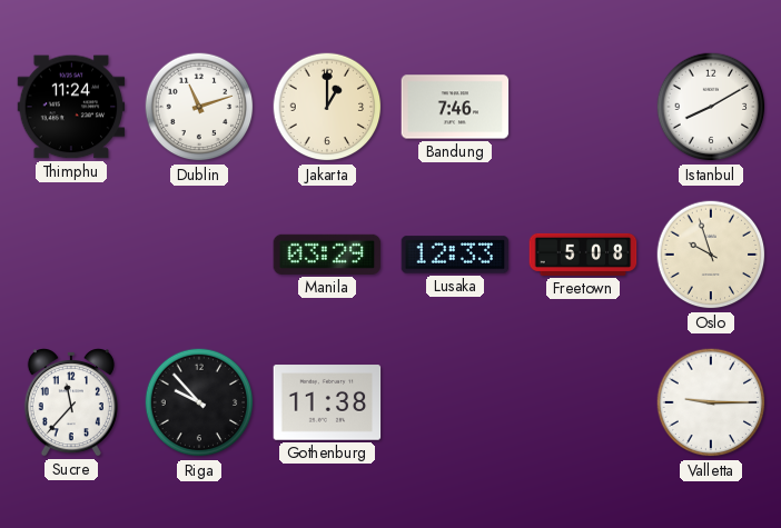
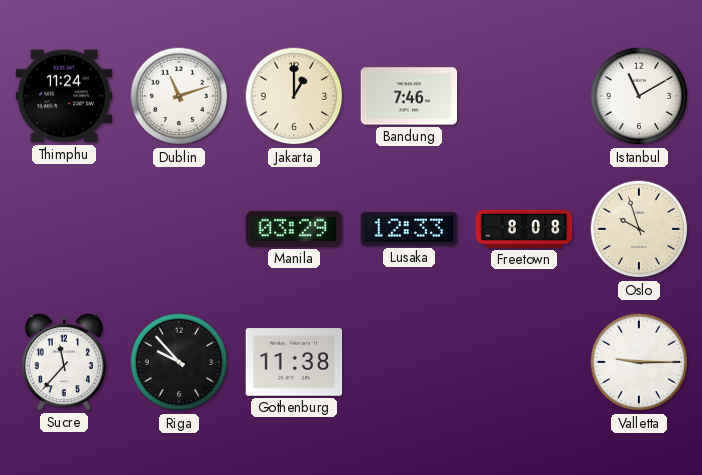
Istanbul: 8:10 -> 11:10
Freetown: 5:08 -> 8:08
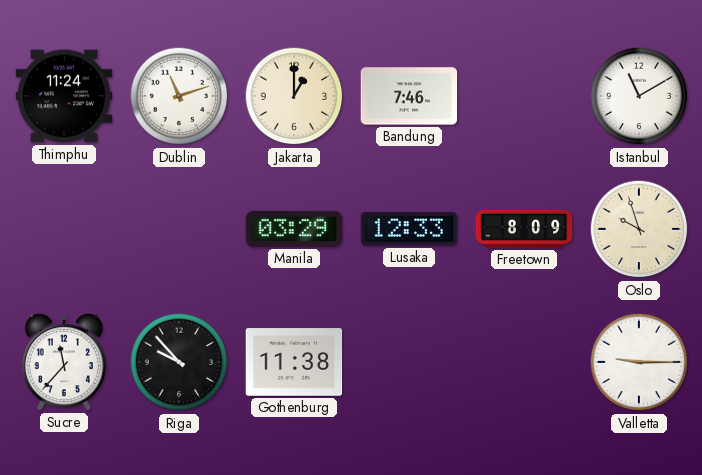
Freetown: 8:08 -> 8:09
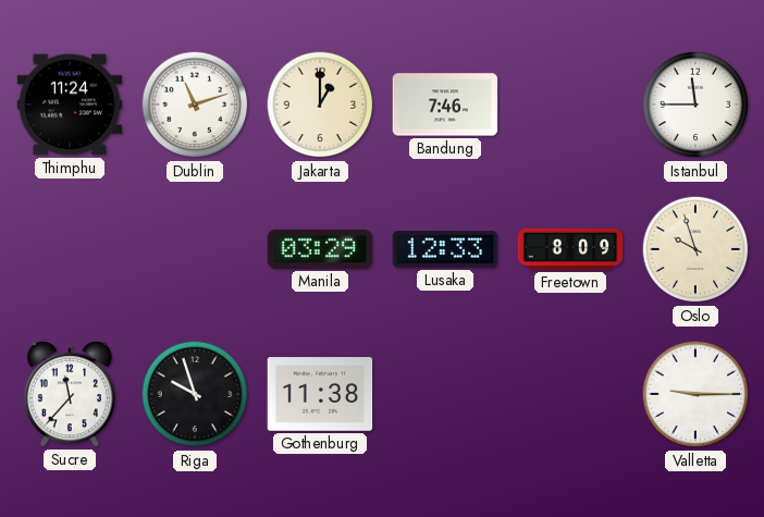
Istanbul: 11:10 -> 11:45
Riga: 9:53 -> 9:57
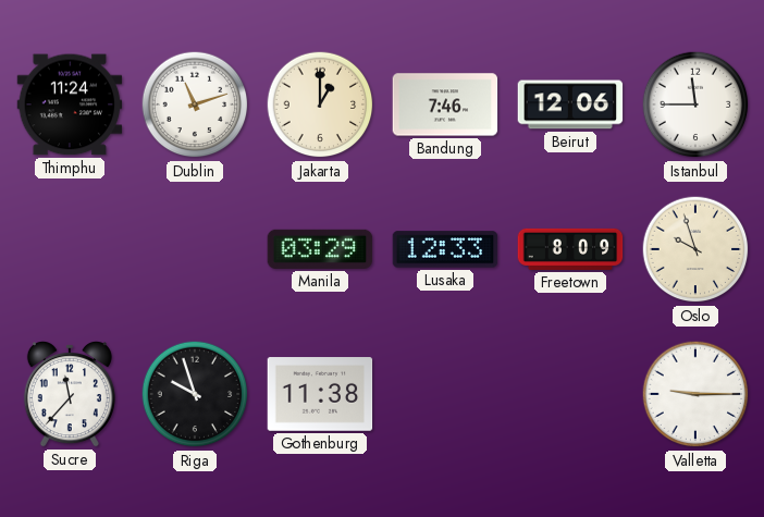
Beirut: none -> 12:06
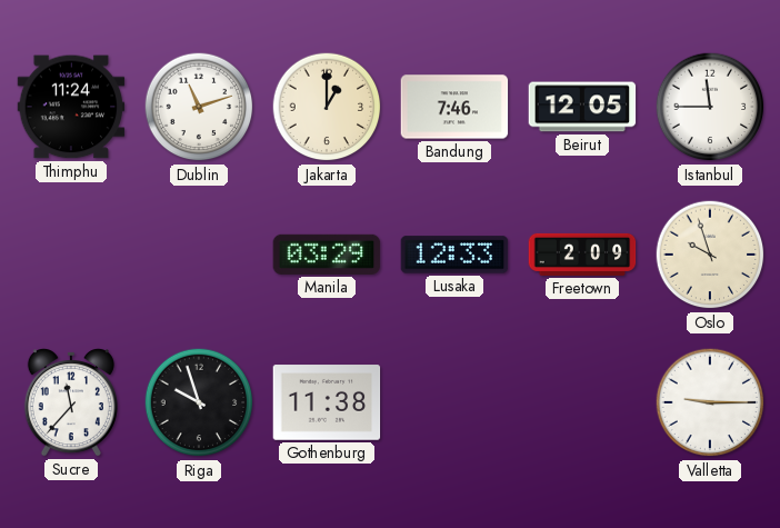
Beirut: 12:06 -> 12:05
Freetown: 8:09 -> 2:09
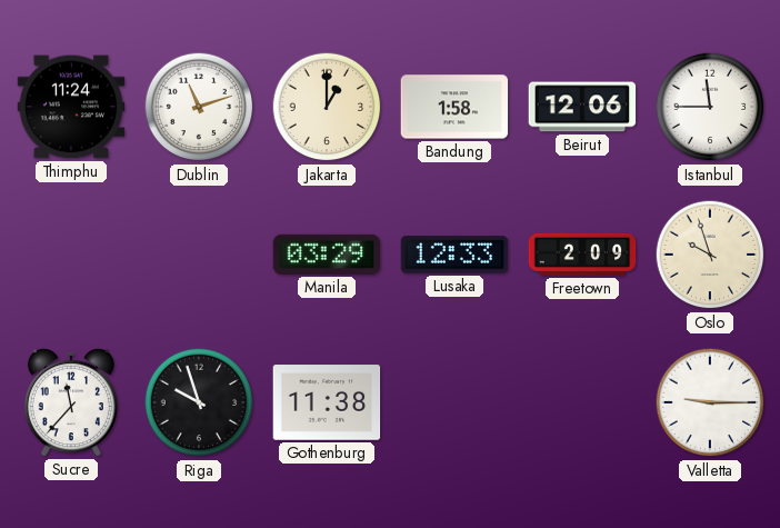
Bandung: 7:46 -> 1:58
Beirut: 12:05 -> 12:06
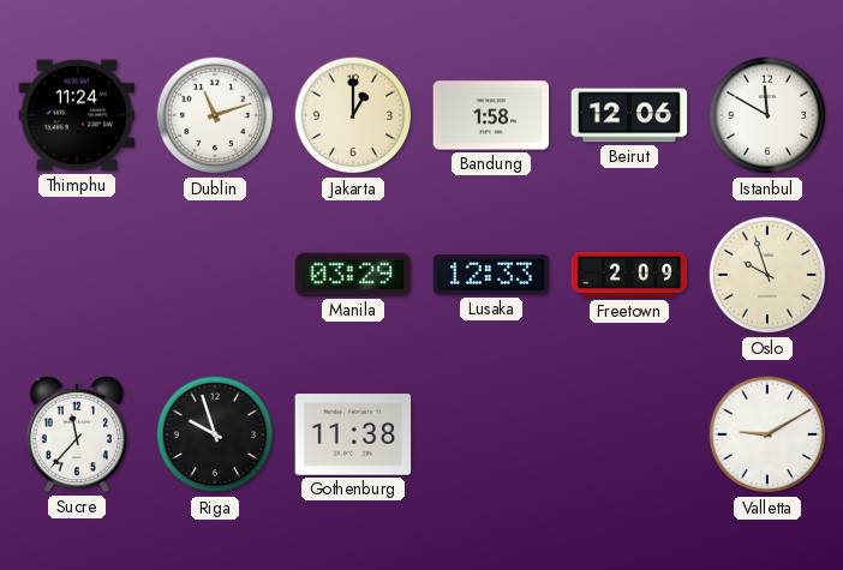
Istanbul: 11:45 -> 11:50
Valletta: 9:15 -> 9:10
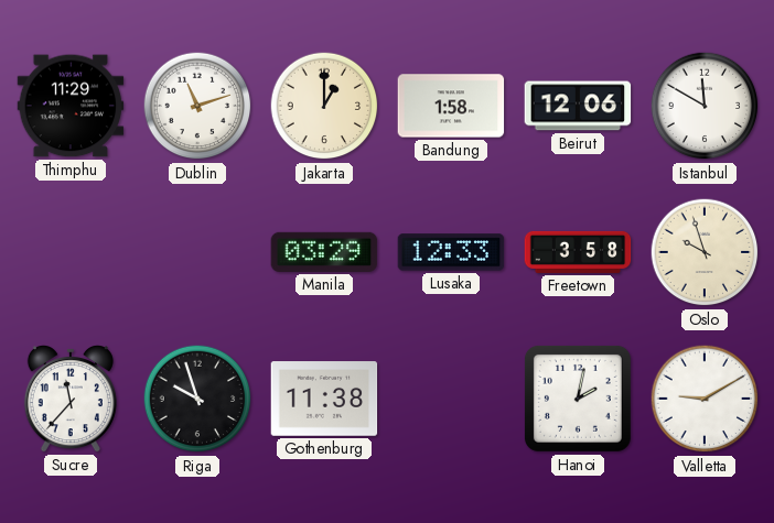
Thimphu: 11:24 -> 11:29
Freetown: 2:09 -> 3:58
Hanoi: none -> 2:02
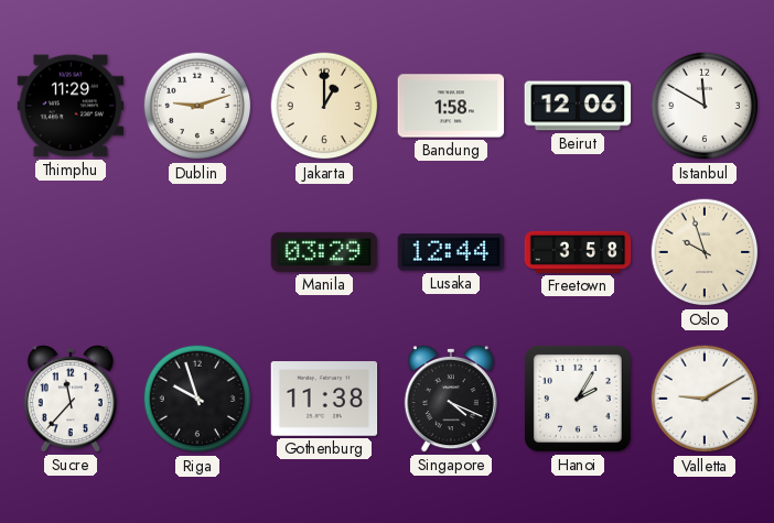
Dublin: 11:12 -> 9:12
Lusaka: 12:33 -> 12:44
Singapore: none -> 4:19
Hanoi: 2:02 -> 2:05
